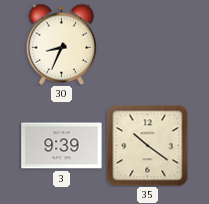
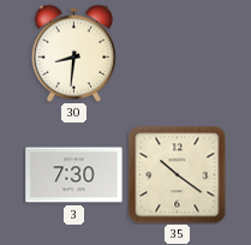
30: 8:34 -> 8:31
3: 9:39 -> 7:30
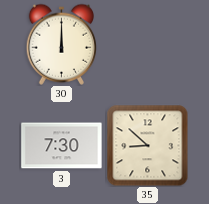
30: 8:31 -> 12:00
35: 10:21 -> 8:52
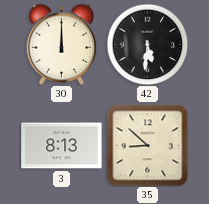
42: none -> 5:31
3: 7:30 -> 8:13
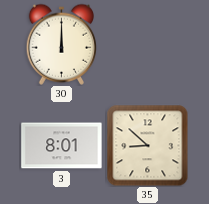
42: 5:31 -> none
3: 8:13 -> 8:01
